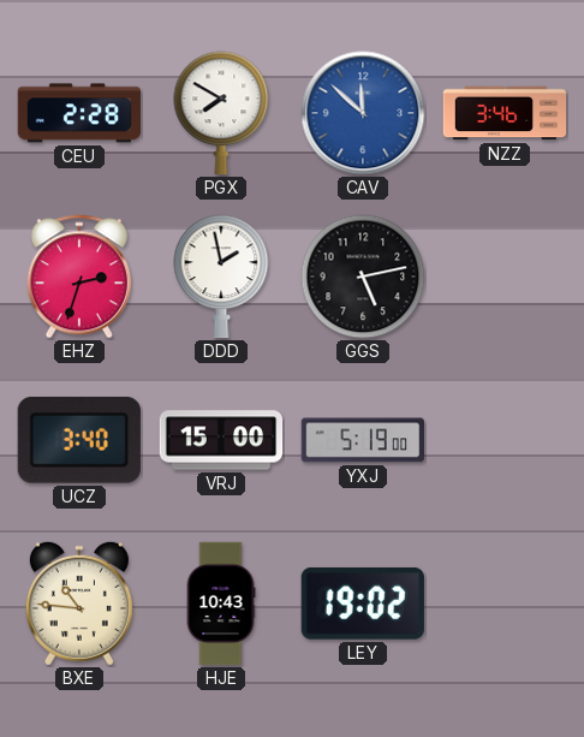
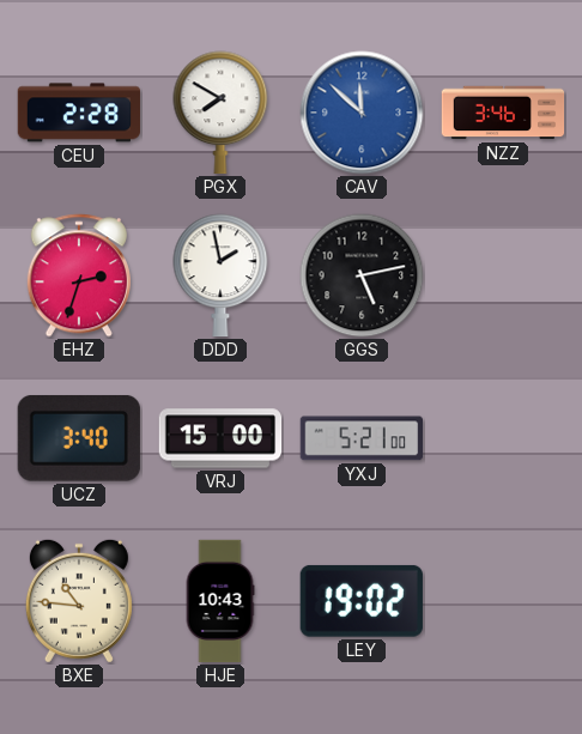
YXJ: 5:19 -> 5:21
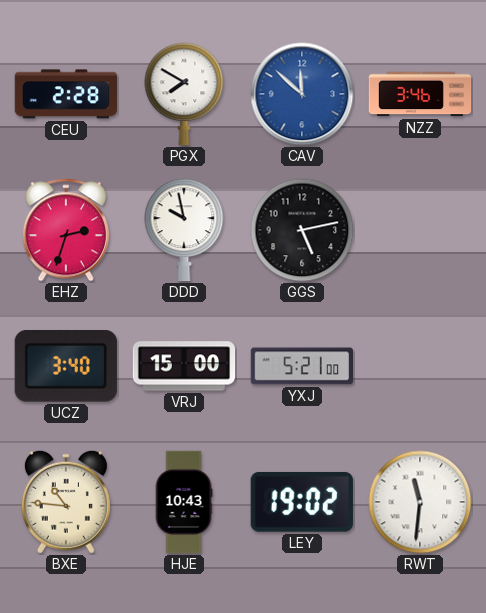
DDD: 1:58 -> 9:58
RWT: none -> 11:31
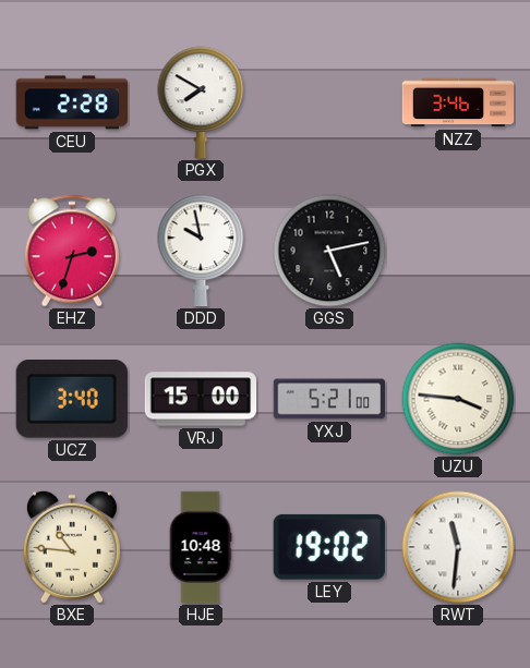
CAV: 11:52 -> none
UZU: none -> 3:46
HJE: 10:43 -> 10:48
